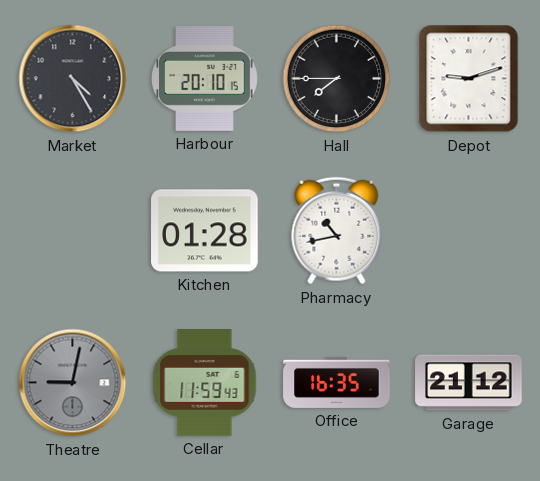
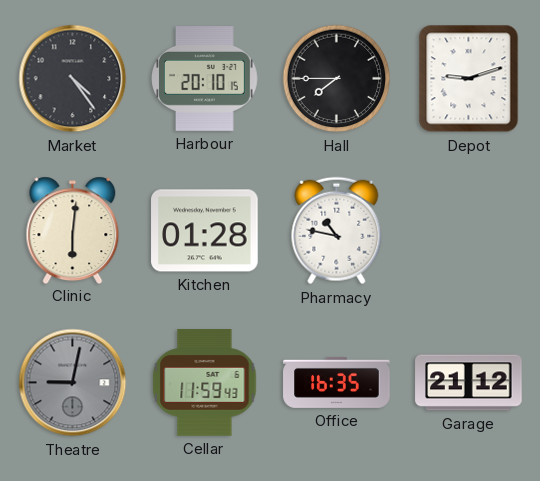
Market: 4:25 -> 4:24
Clinic: none -> 6:01
Pharmacy: 10:43 -> 10:47
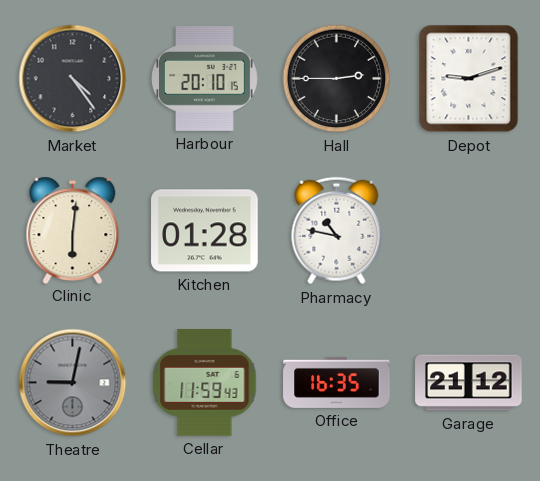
Hall: 7:45 -> 2:45
